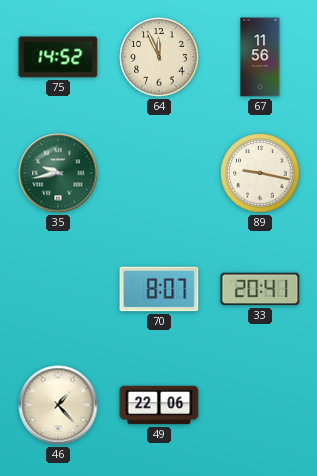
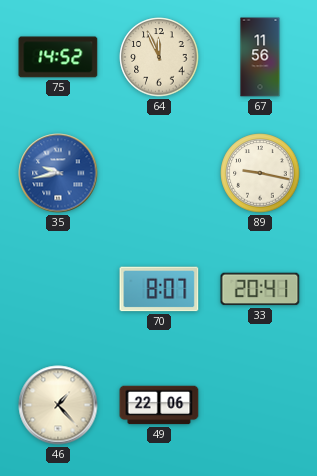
35 dial: green -> blue
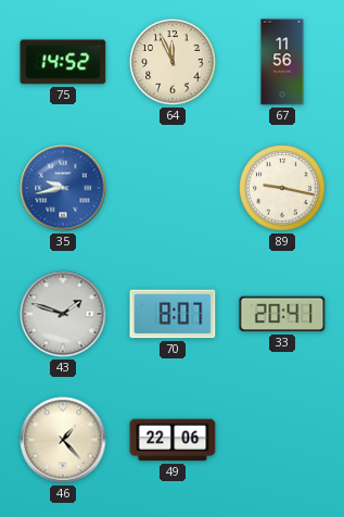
43: none -> 1:48
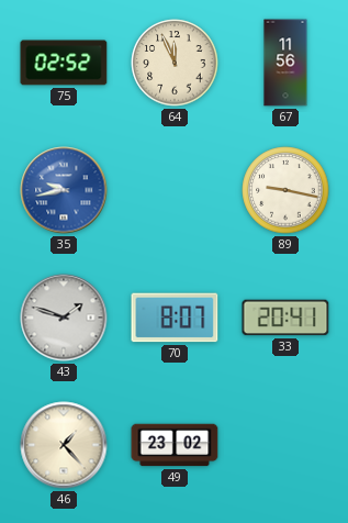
75: 14:52 -> 02:52
49: 22:06 -> 23:02
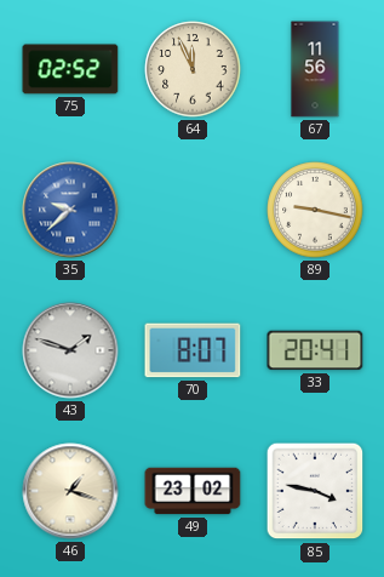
35: 9:43 -> 9:38
46: 1:23 -> 1:18
85: none -> 3:47
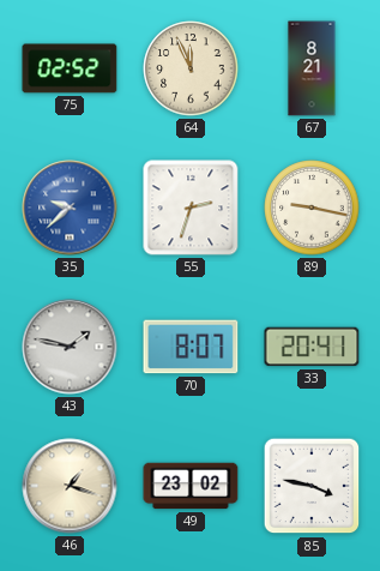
67: 11:56 -> 8:21
55: none -> 2:33
43: 1:48 -> 1:47
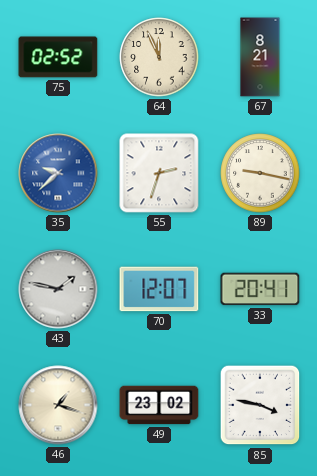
70: 8:07 -> 12:07
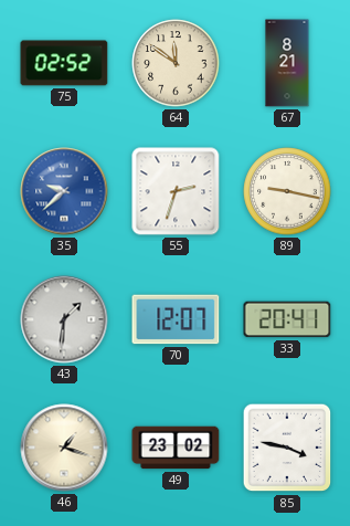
64: 11:56 -> 11:51
43: 1:47 -> 1:31
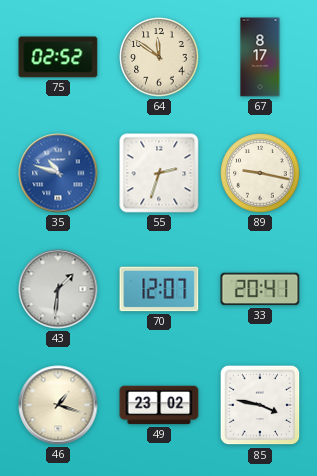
67: 8:21 -> 8:17
35: 9:38 -> 10:48
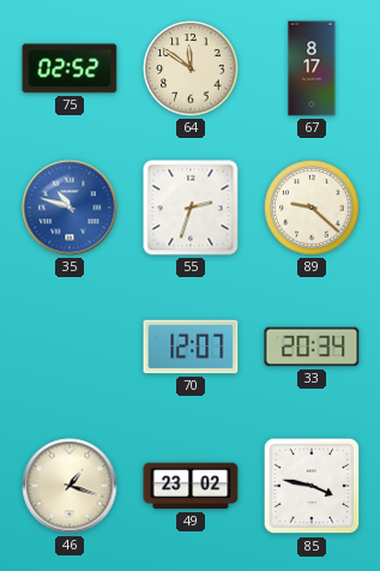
89: 9:17 -> 9:22
43: 1:31 -> none
33: 20:41 -> 20:34
